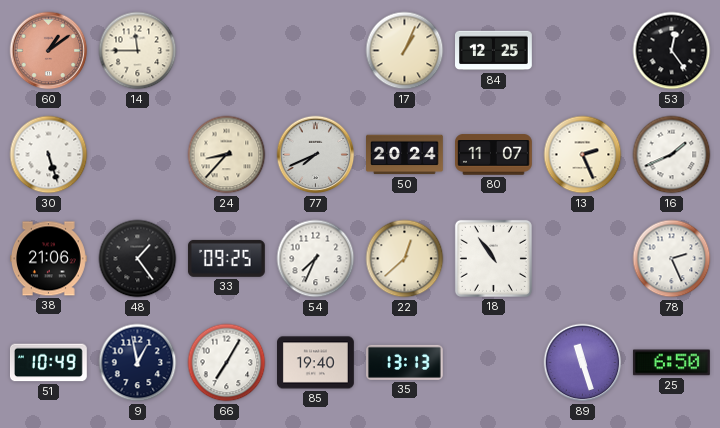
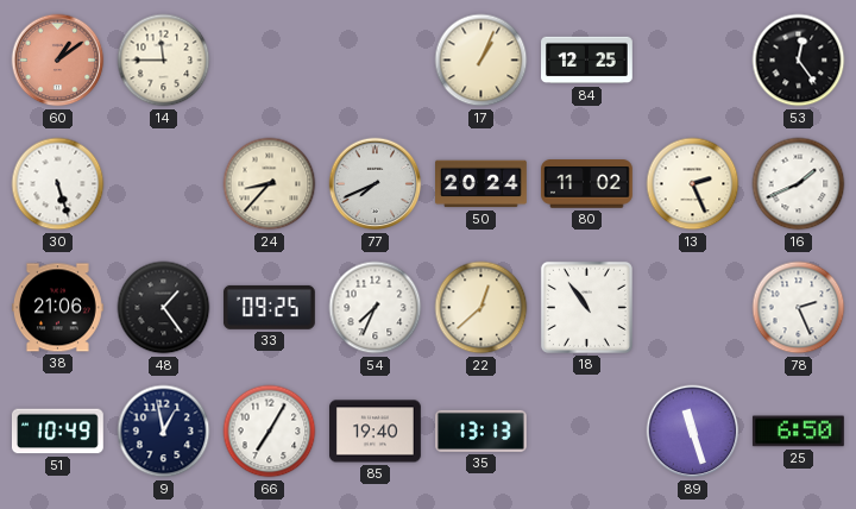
80: 11:07 -> 11:02
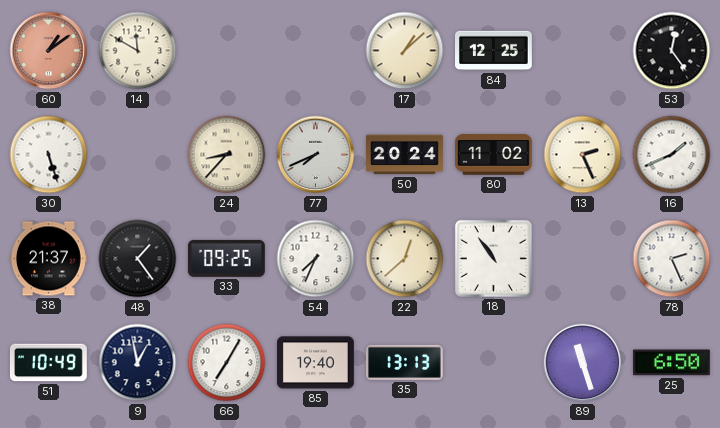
14: 11:45 -> 11:50
17: 1:04 -> 1:08
38: 21:06 -> 21:37
